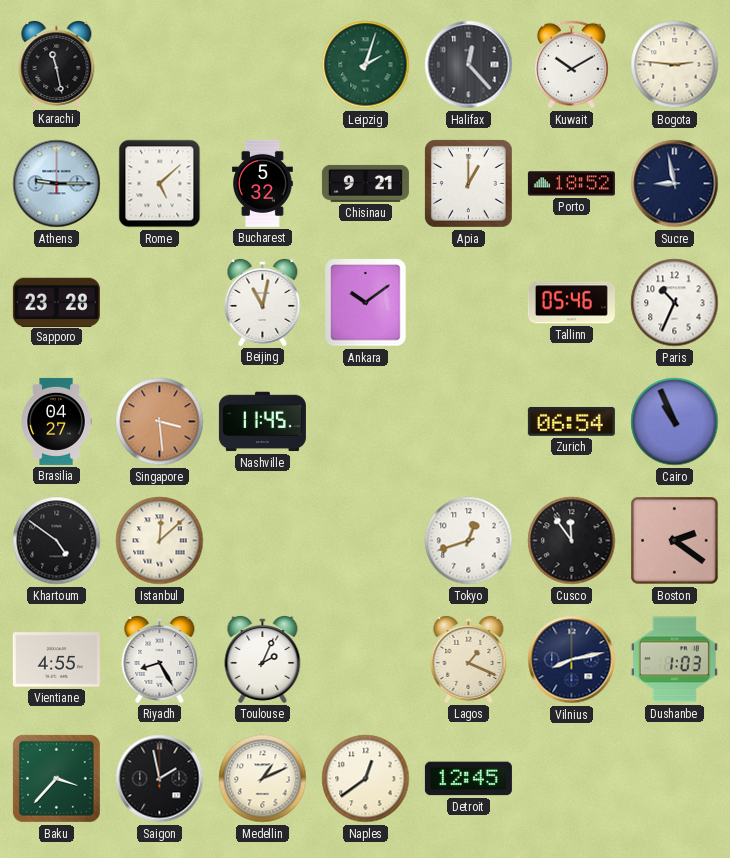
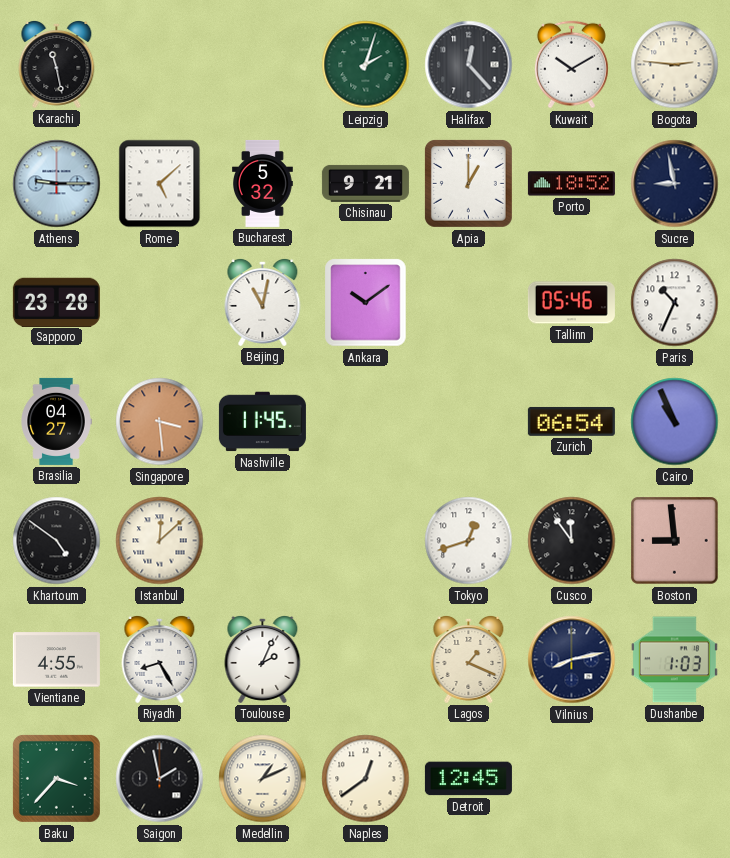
Boston: 2:21 -> 8:59
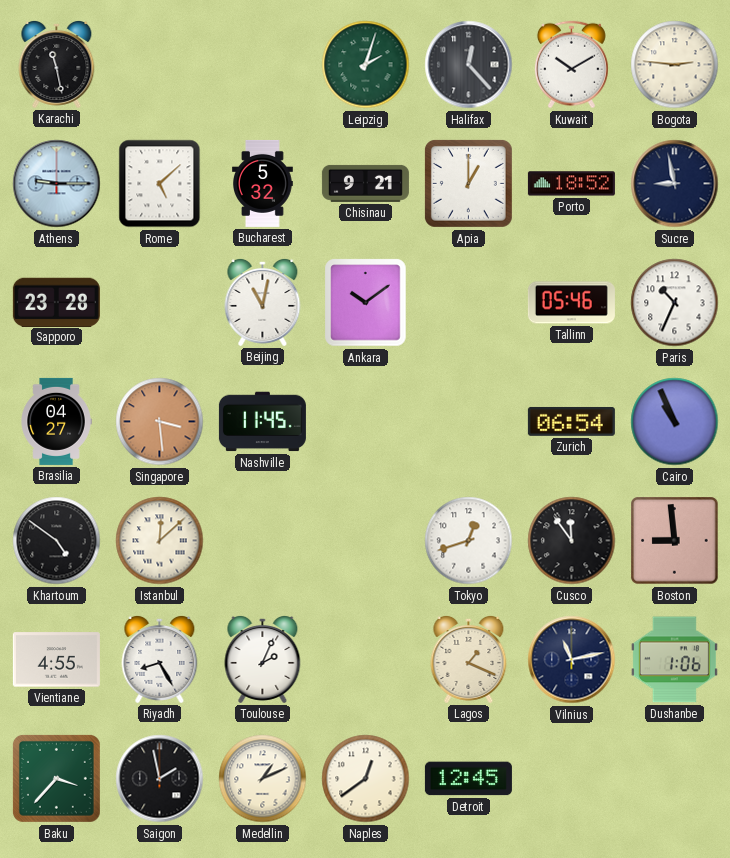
Vilnius: 8:13 -> 11:13
Dushanbe: 1:03 -> 1:06
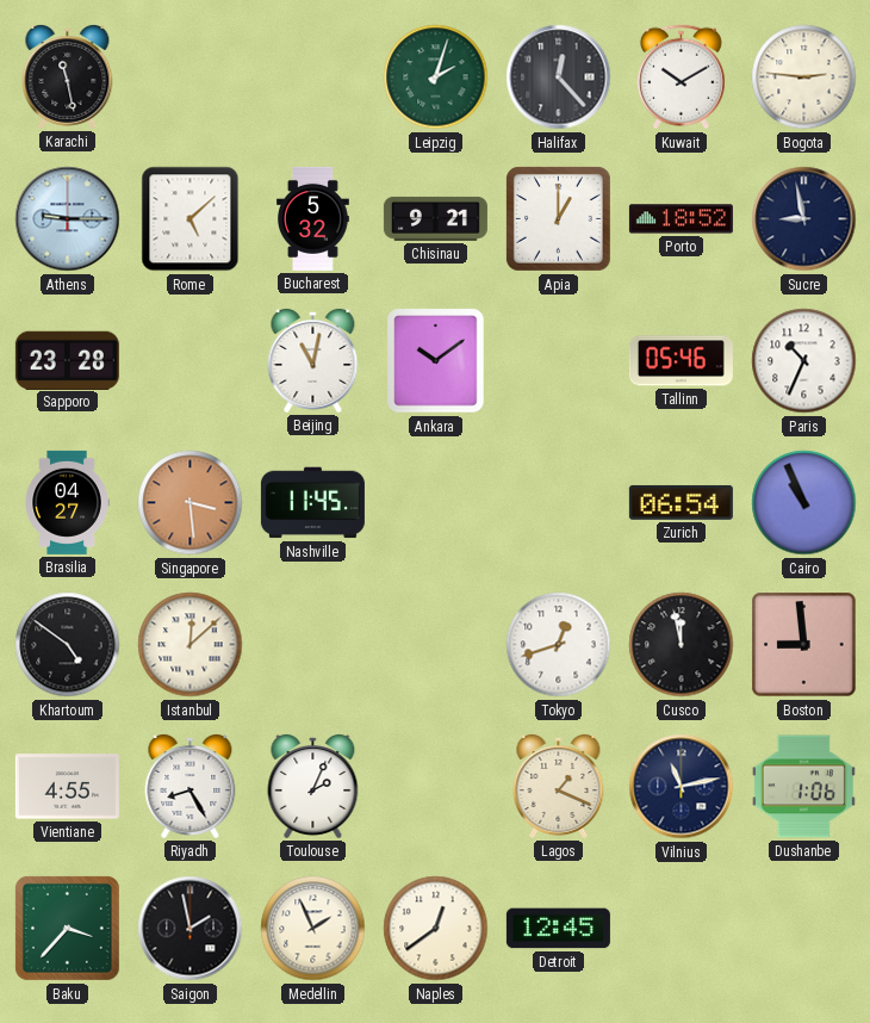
Cusco: 11:54 -> 11:58
Medellin: 1:11 -> 1:56
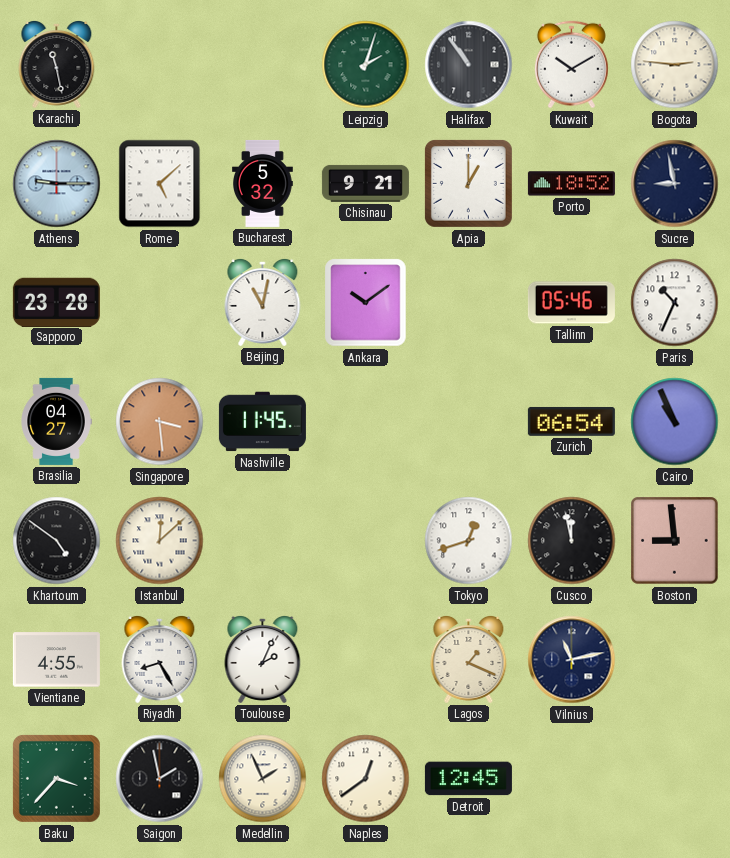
Halifax: 12:23 -> 10:54
Dushanbe: 1:06 -> none
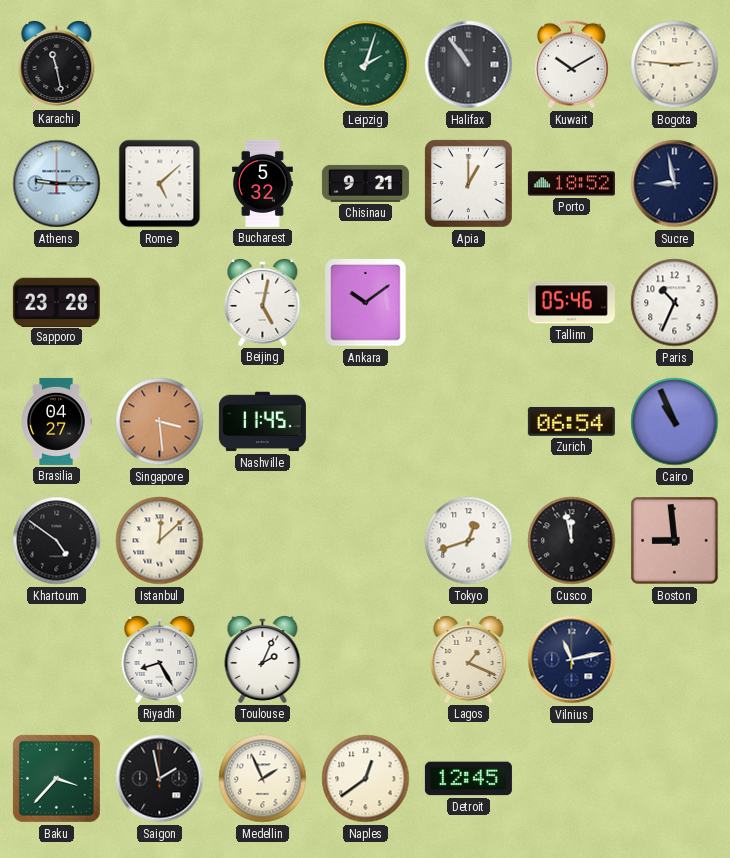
Beijing: 11:02 -> 5:02
Vientiane: 4:55 -> none
